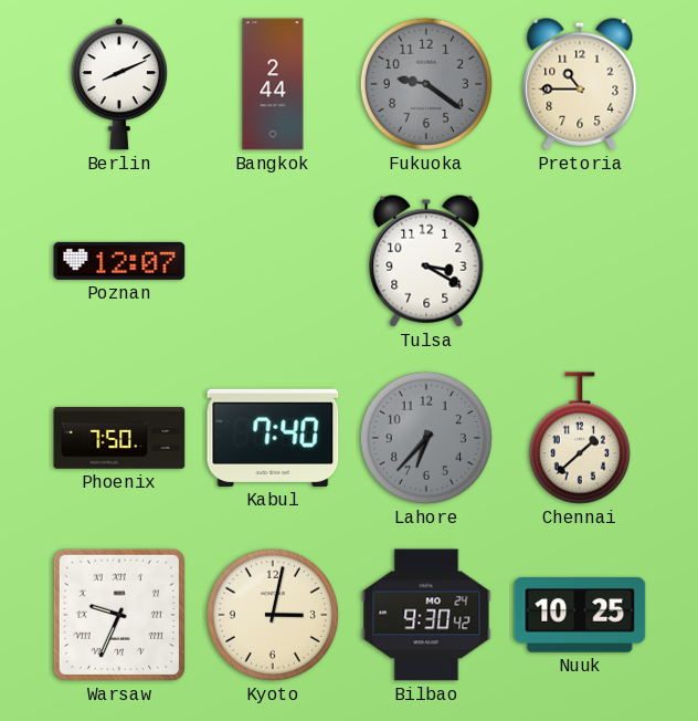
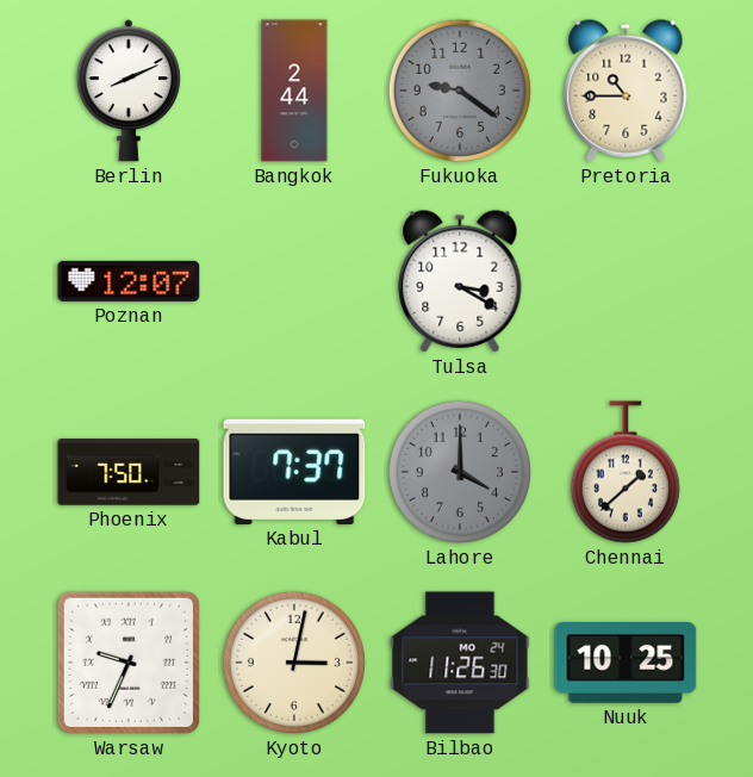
Kabul: 7:40 -> 7:37
Lahore: 6:37 -> 4:00
Bilbao: 9:30 -> 11:26
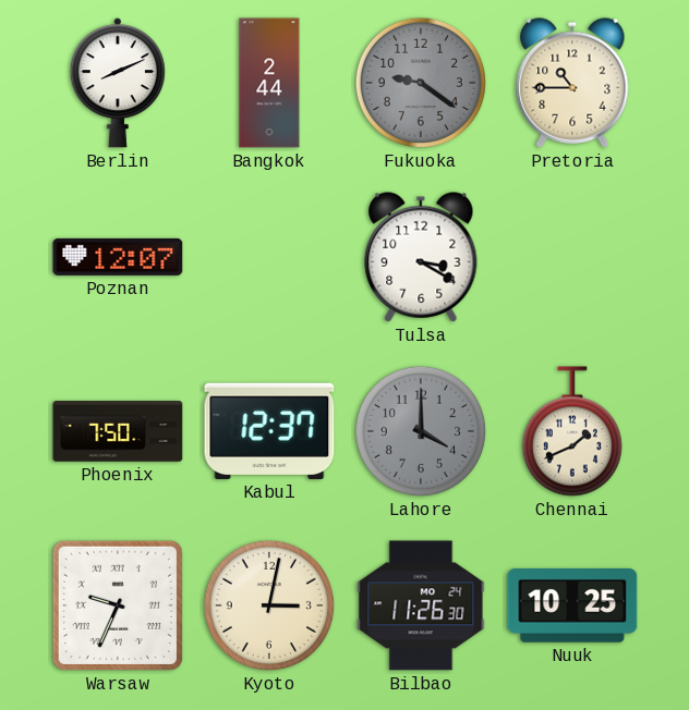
Kabul: 7:37 -> 12:37
Chennai: 1:38 -> 1:41
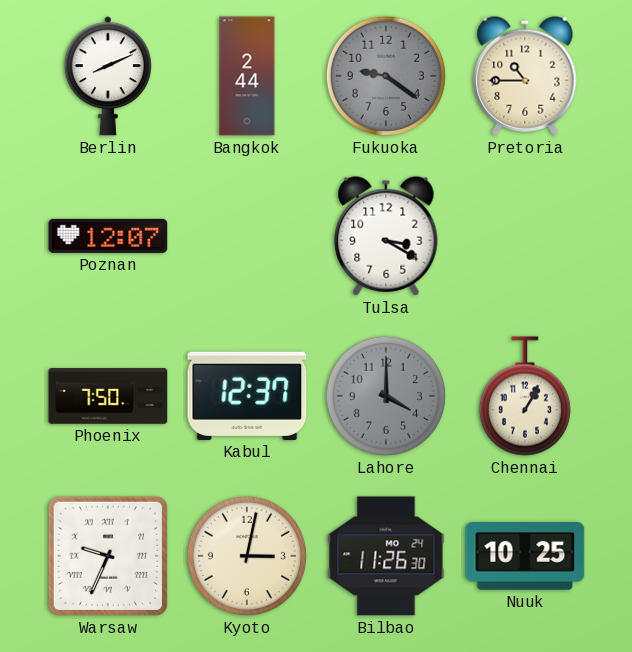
Chennai: 1:41 -> 1:05
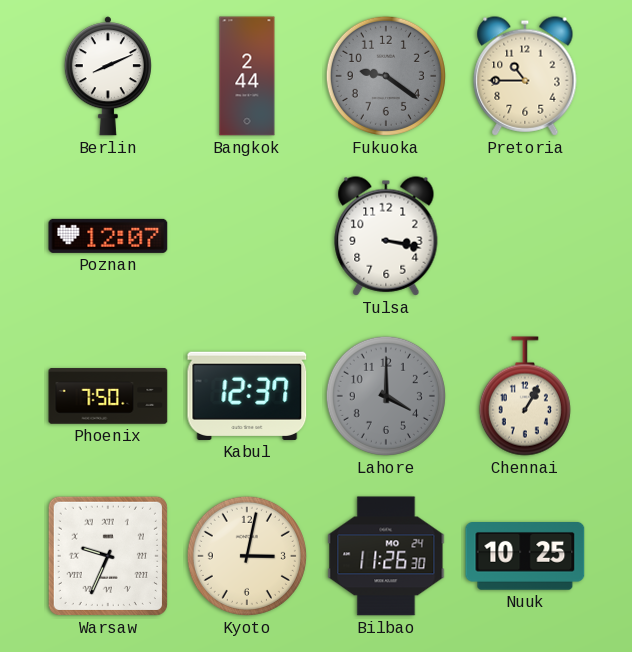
Tulsa: 3:20 -> 3:17
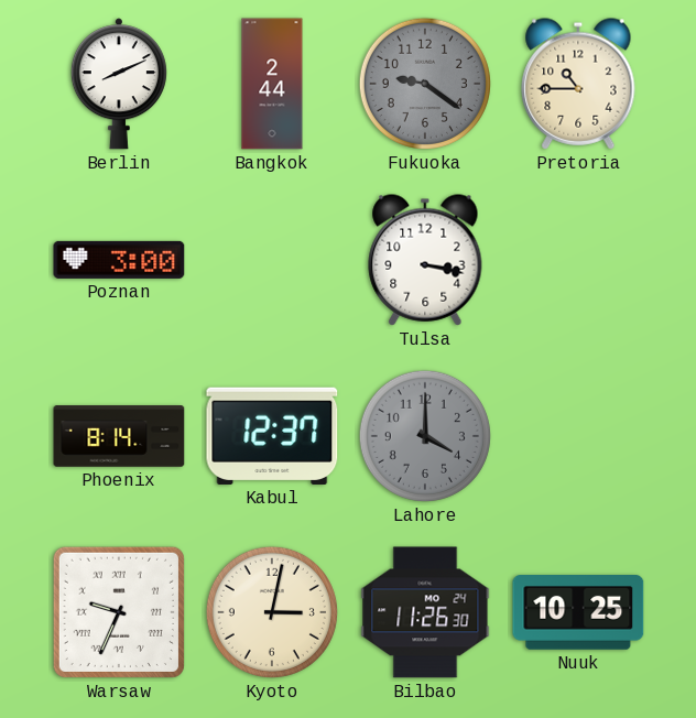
Poznan: 12:07 -> 3:00
Phoenix: 7:50 -> 8:14
Chennai: 1:05 -> none
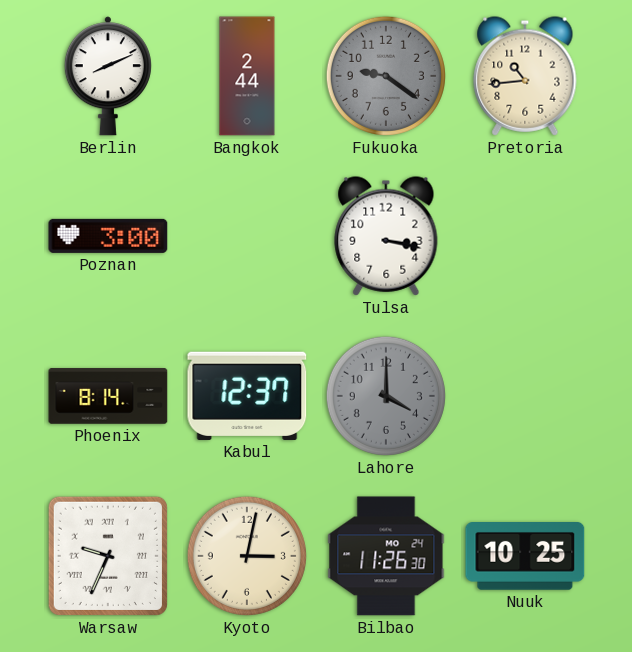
Pretoria: 10:45 -> 10:44
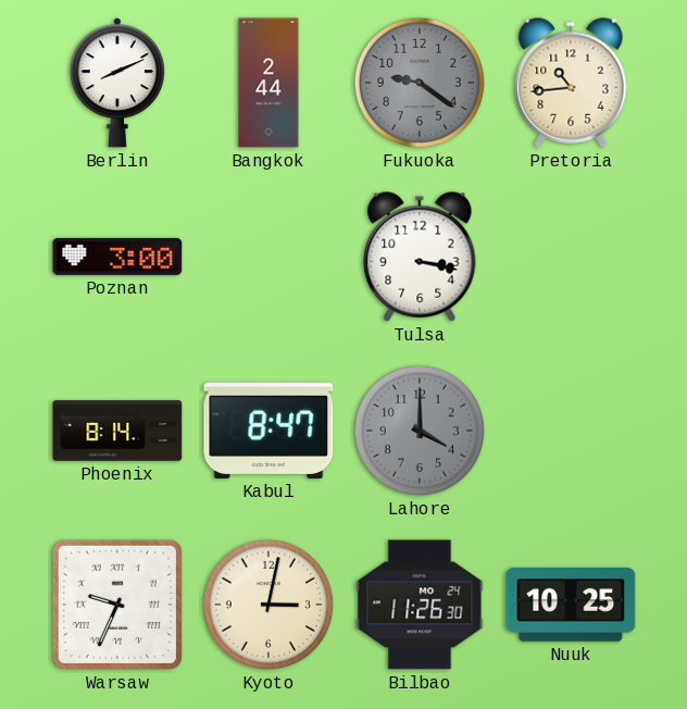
Kabul: 12:37 -> 8:47
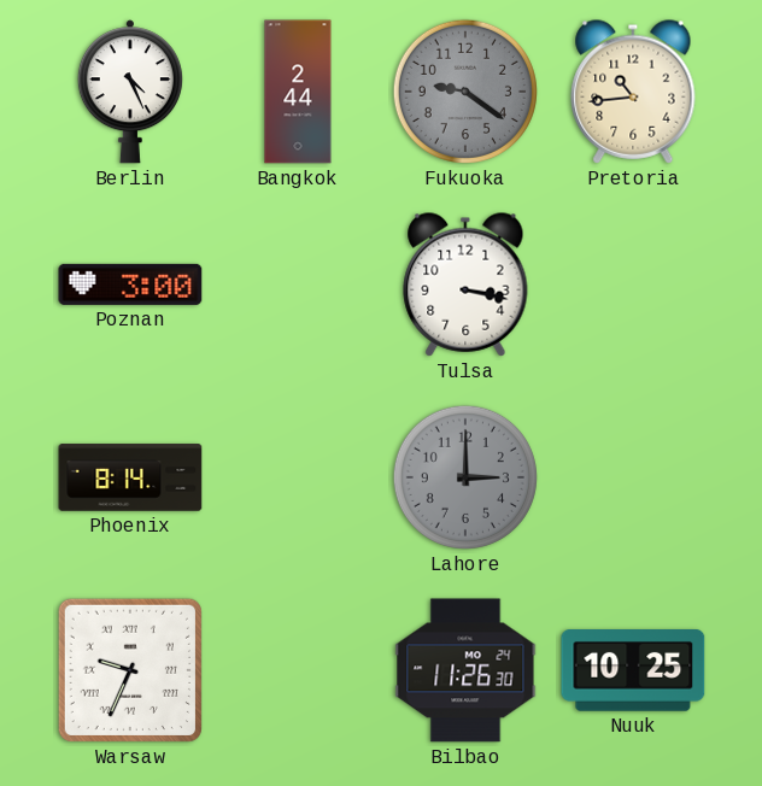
Berlin: 8:11 -> 4:26
Kabul: 8:47 -> none
Lahore: 4:00 -> 3:00
Kyoto: 3:02 -> none
